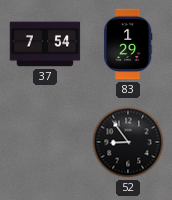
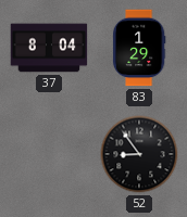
37: 7:54 -> 8:04
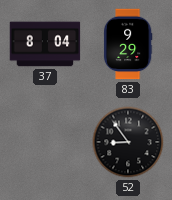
83: 1:29 -> 9:29
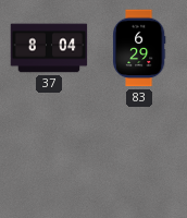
83: 9:29 -> 6:29
52: 8:54 -> none
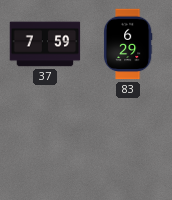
37: 8:04 -> 7:59
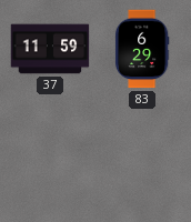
37: 7:59 -> 11:59
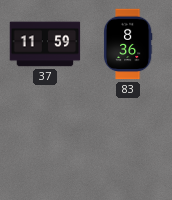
83: 6:29 -> 8:36
